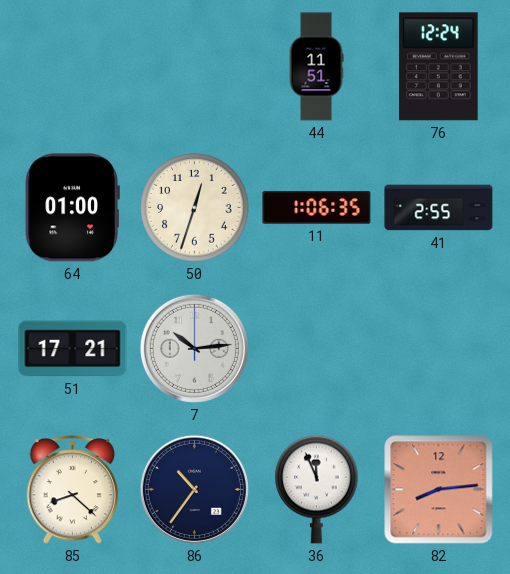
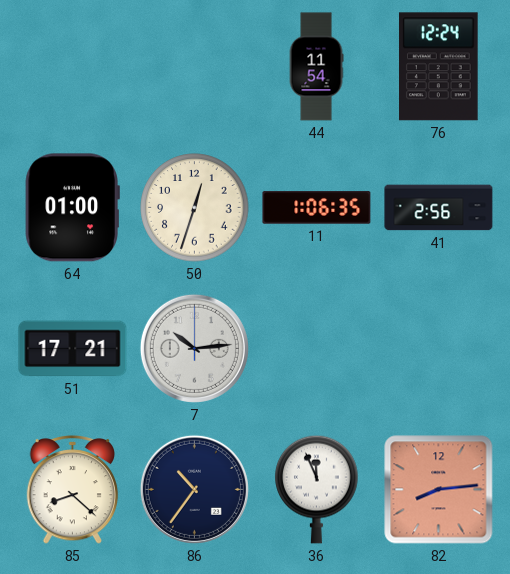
44: 11:51 -> 11:54
41: 2:55 -> 2:56
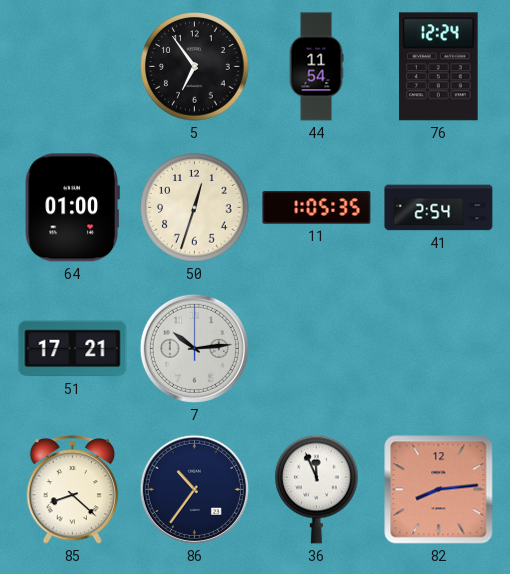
5: none -> 6:54
11: 1:06 -> 1:05
41: 2:56 -> 2:54
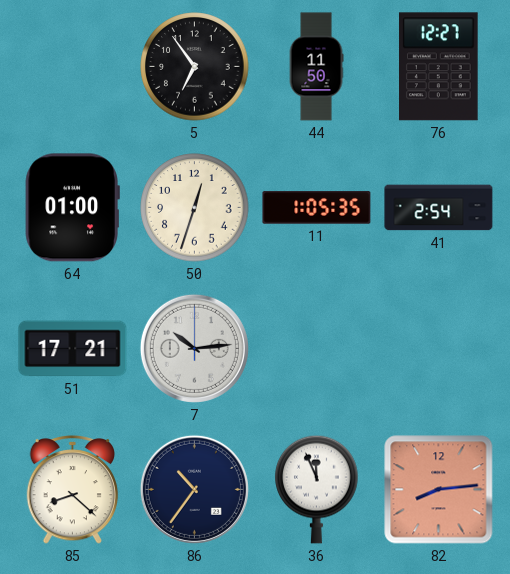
44: 11:54 -> 11:50
76: 12:24 -> 12:27
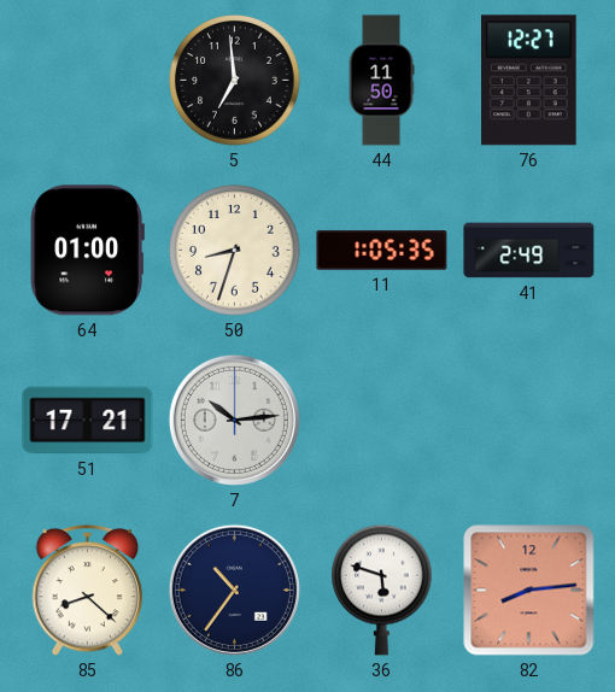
5: 6:54 -> 6:59
50: 12:33 -> 8:33
41: 2:54 -> 2:49
36: 11:56 -> 5:48
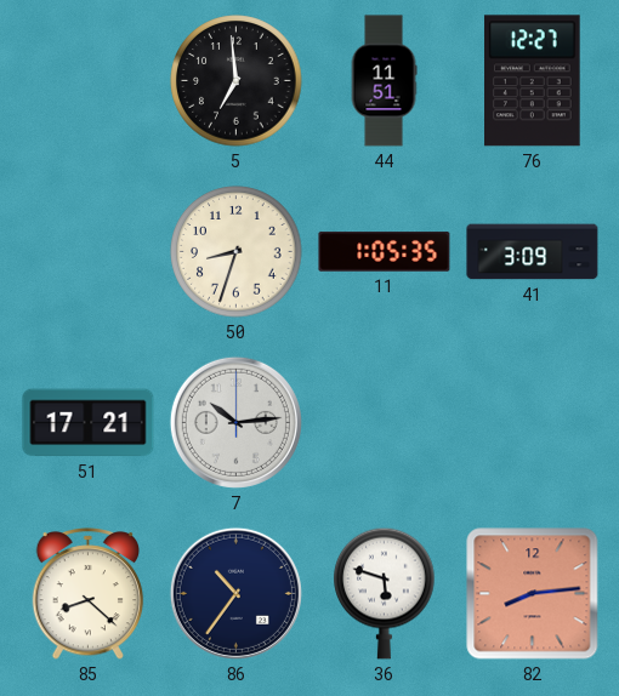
44: 11:50 -> 11:51
64: 01:00 -> none
41: 2:49 -> 3:09
